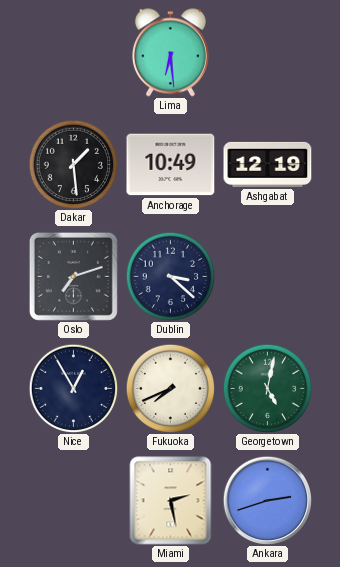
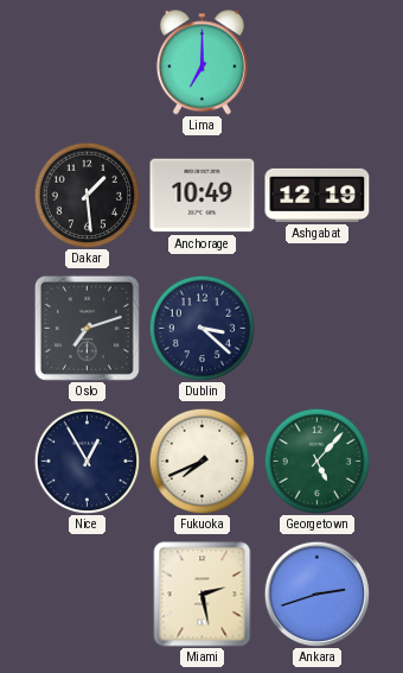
Lima: 6:29 -> 7:00
Georgetown: 5:02 -> 5:07
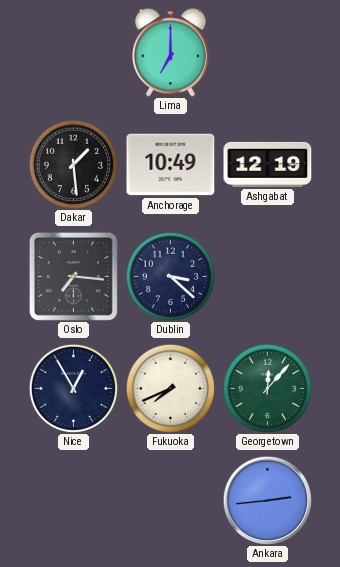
Oslo: 7:12 -> 7:16
Georgetown: 5:07 -> 12:07
Miami: 2:28 -> none
Ankara: 2:42 -> 2:44
